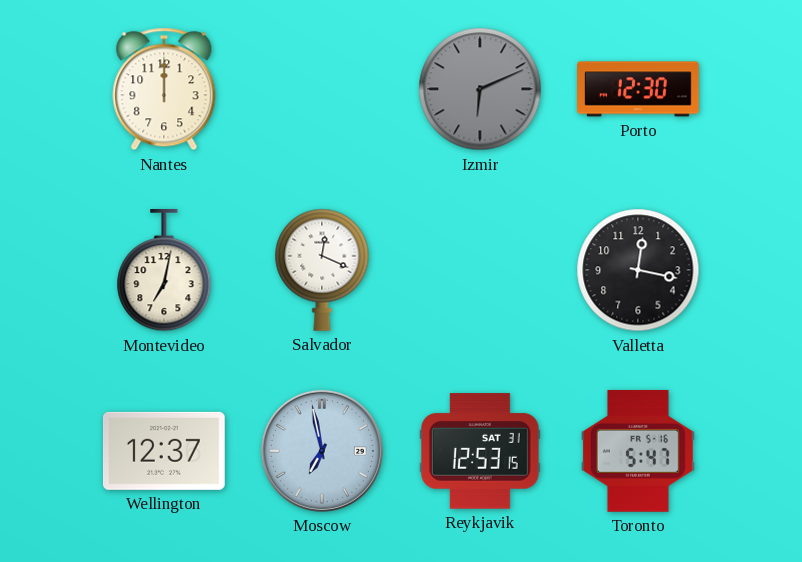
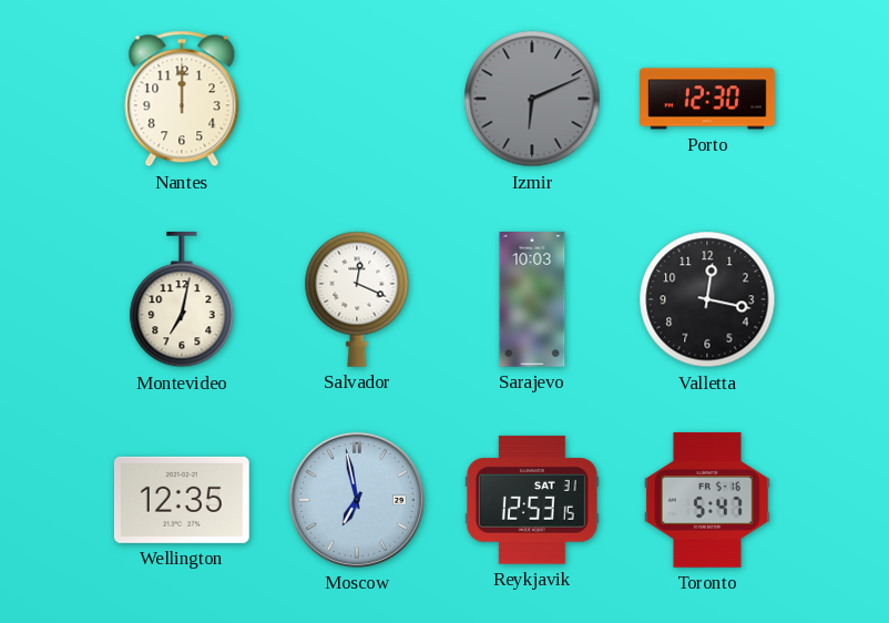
Sarajevo: none -> 10:03
Wellington: 12:37 -> 12:35
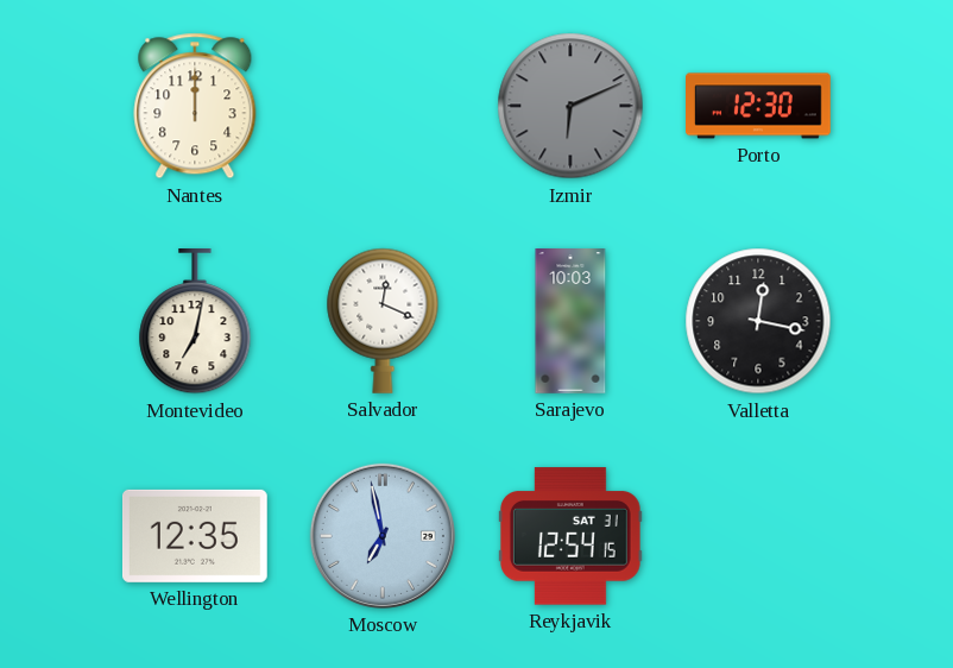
Reykjavik: 12:53 -> 12:54
Toronto: 5:47 -> none
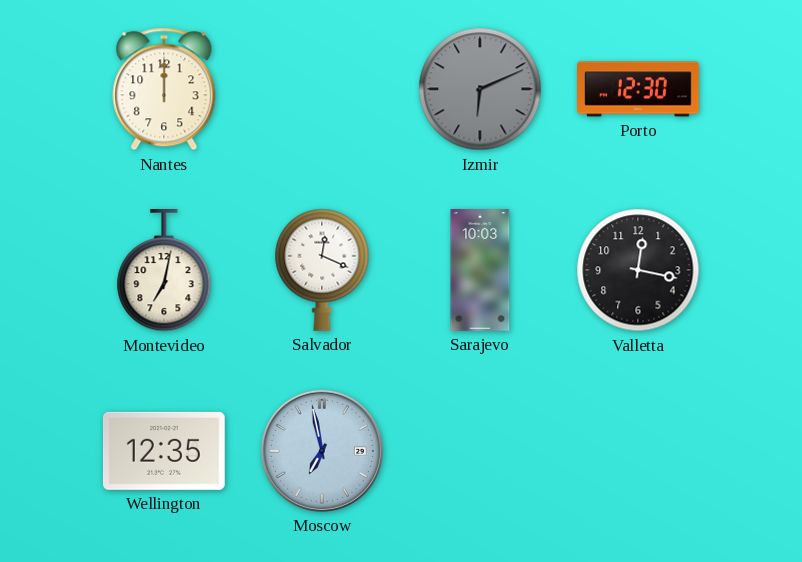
Reykjavik: 12:54 -> none
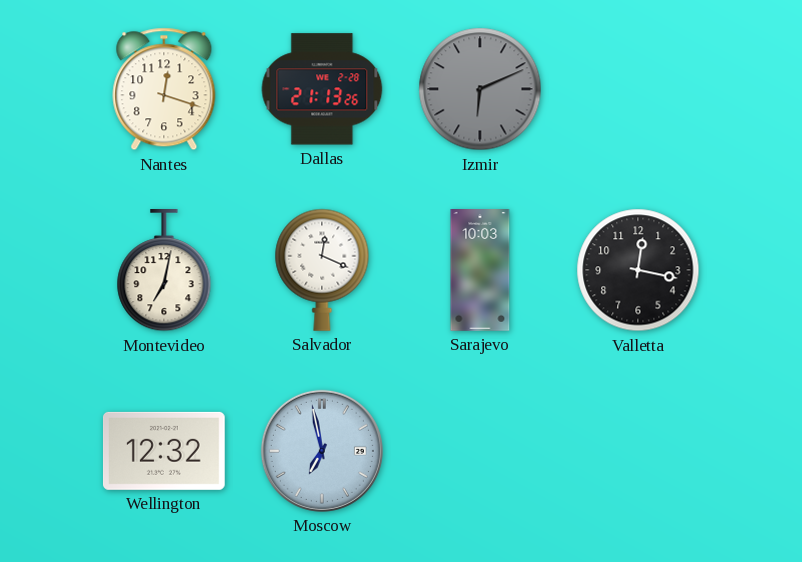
Nantes: 12:00 -> 12:18
Dallas: none -> 21:13
Porto: 12:30 -> none
Wellington: 12:35 -> 12:32
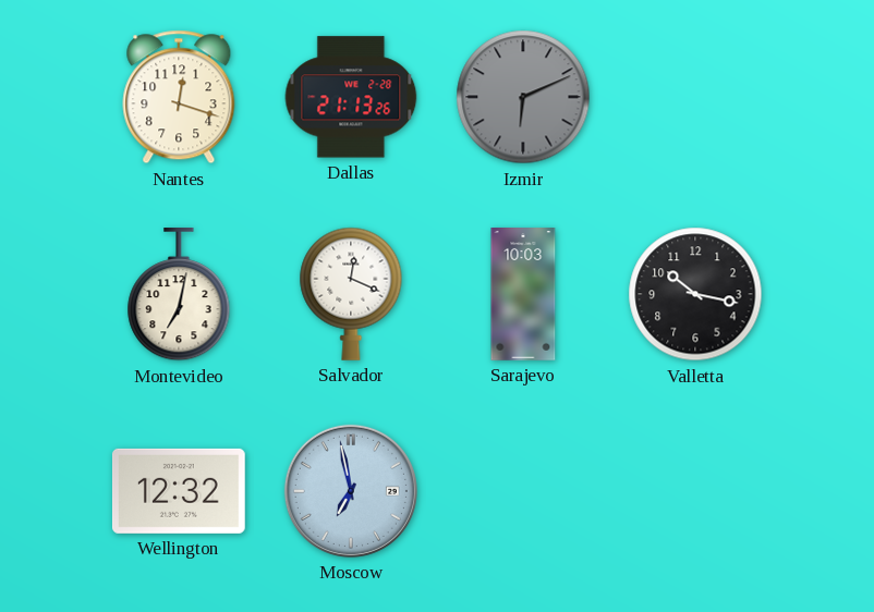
Valletta: 12:17 -> 10:17
